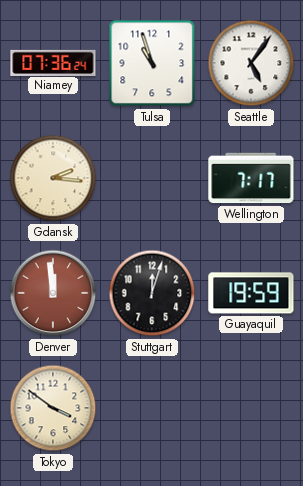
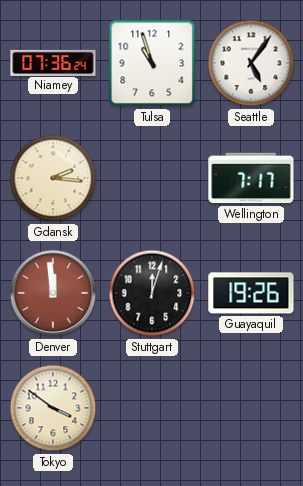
Guayaquil: 19:59 -> 19:26
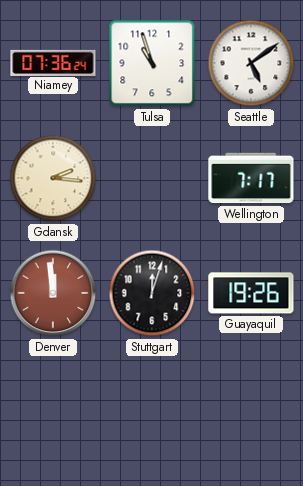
Seattle: 5:06 -> 5:09
Tokyo: 3:51 -> none
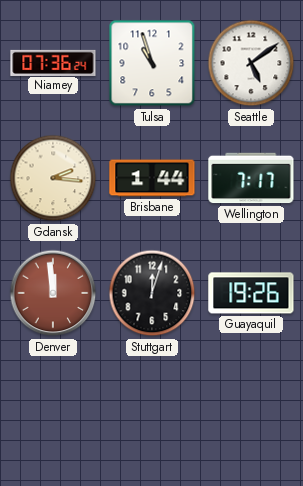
Brisbane: none -> 1:44
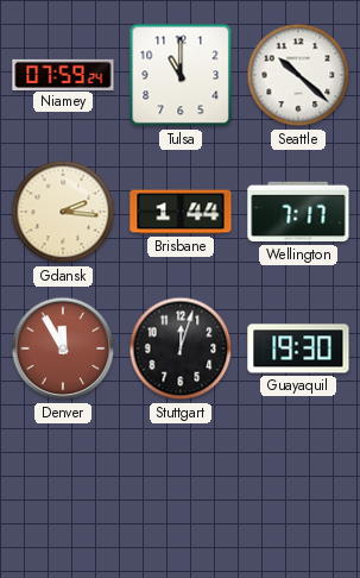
Niamey: 07:36 -> 07:59
Tulsa: 10:57 -> 11:00
Seattle: 5:09 -> 10:22
Denver: 11:59 -> 11:55
Guayaquil: 19:26 -> 19:30
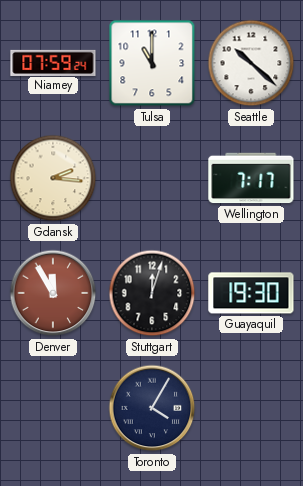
Brisbane: 1:44 -> none
Toronto: none -> 4:05
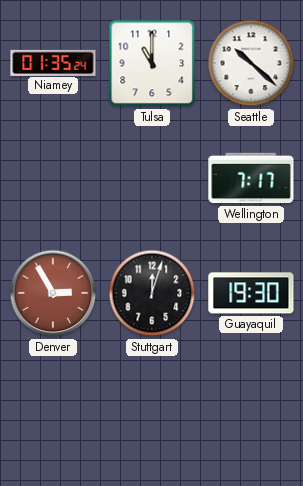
Niamey: 07:59 -> 01:35
Gdansk: 2:16 -> none
Denver: 11:55 -> 2:55
Toronto: 4:05 -> none
